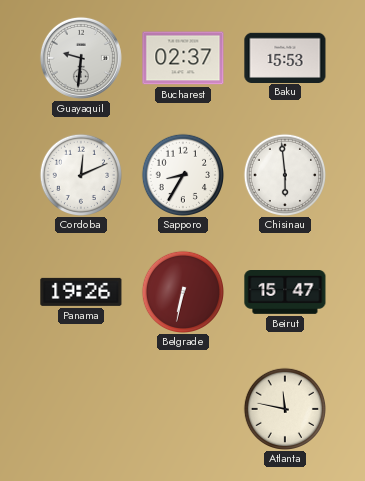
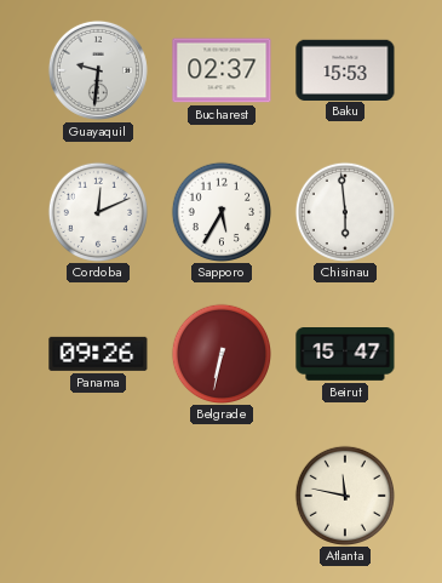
Sapporo: 8:35 -> 5:35
Panama: 19:26 -> 09:26
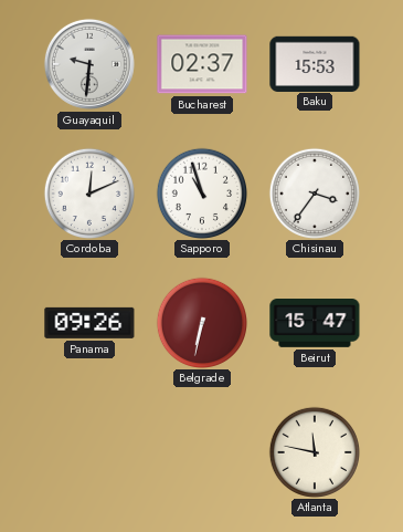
Sapporo: 5:35 -> 10:57
Chisinau: 5:59 -> 3:36
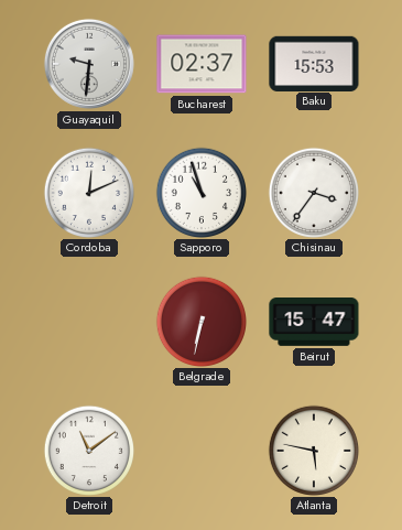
Panama: 09:26 -> none
Detroit: none -> 11:09
Atlanta: 11:47 -> 5:47
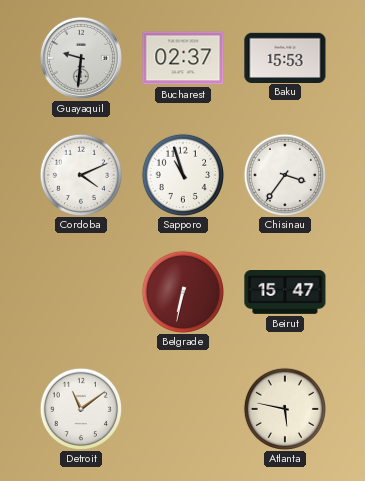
Cordoba: 12:11 -> 4:11
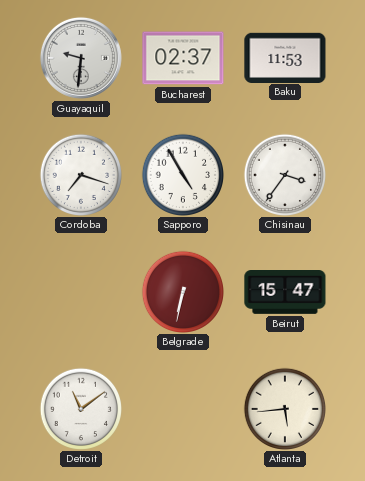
Baku: 15:53 -> 11:53
Cordoba: 4:11 -> 7:18
Sapporo: 10:57 -> 4:55
Atlanta: 5:47 -> 5:44
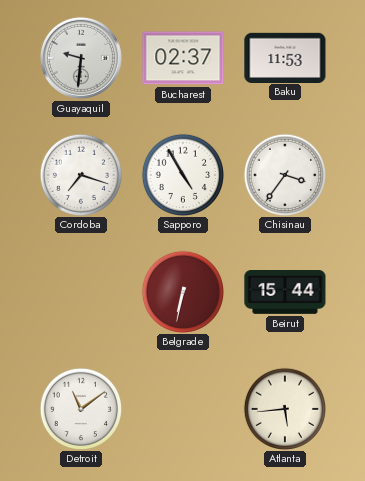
Beirut: 15:47 -> 15:44
